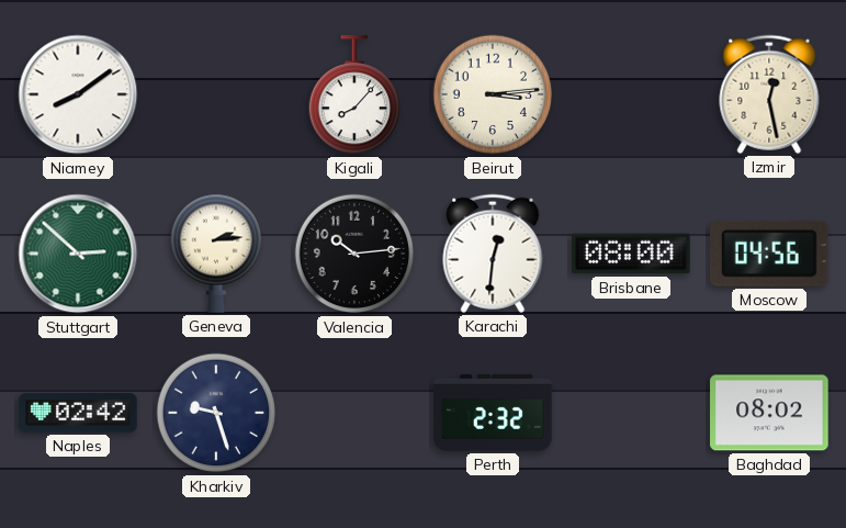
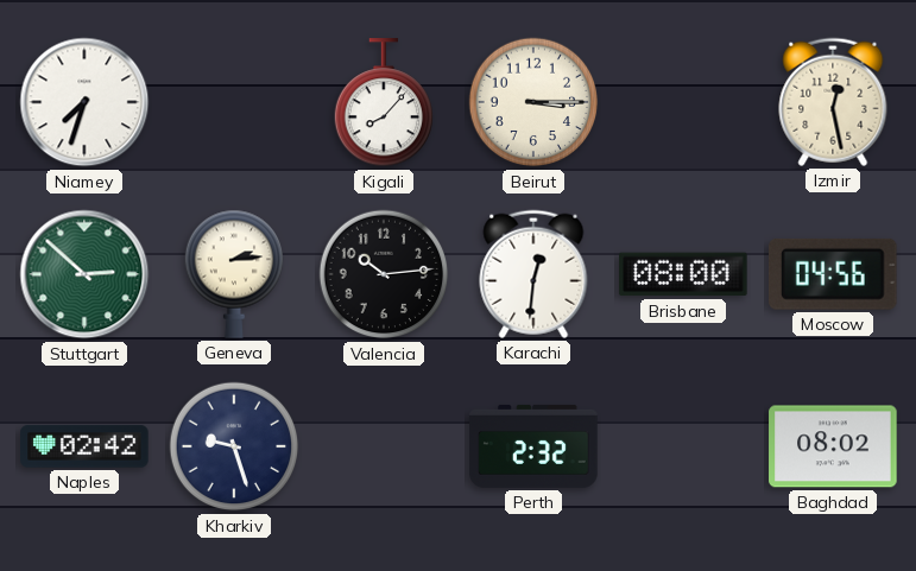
Niamey: 8:09 -> 7:33
Beirut: 3:14 -> 3:15
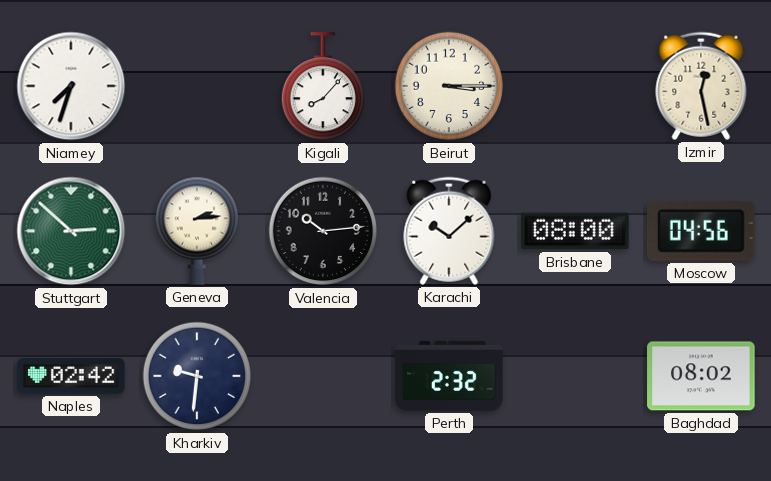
Karachi: 12:31 -> 10:08
Kharkiv: 9:27 -> 9:31
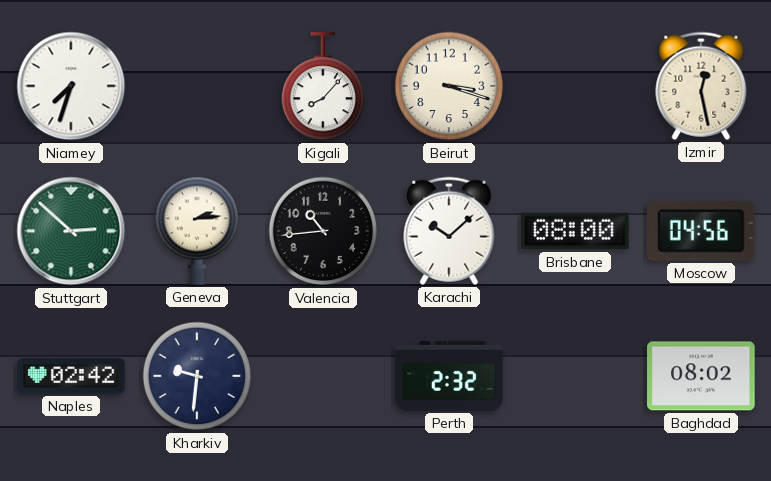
Beirut: 3:15 -> 3:18
Valencia: 10:14 -> 10:44
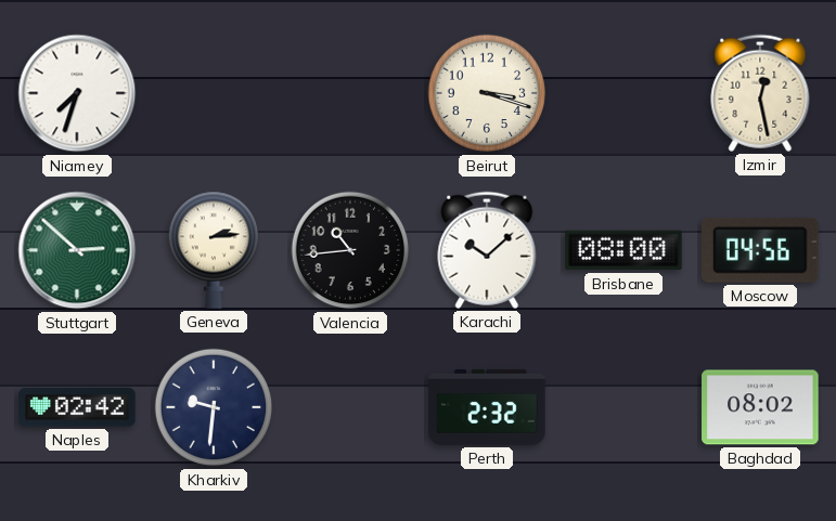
Kigali: 8:07 -> none
